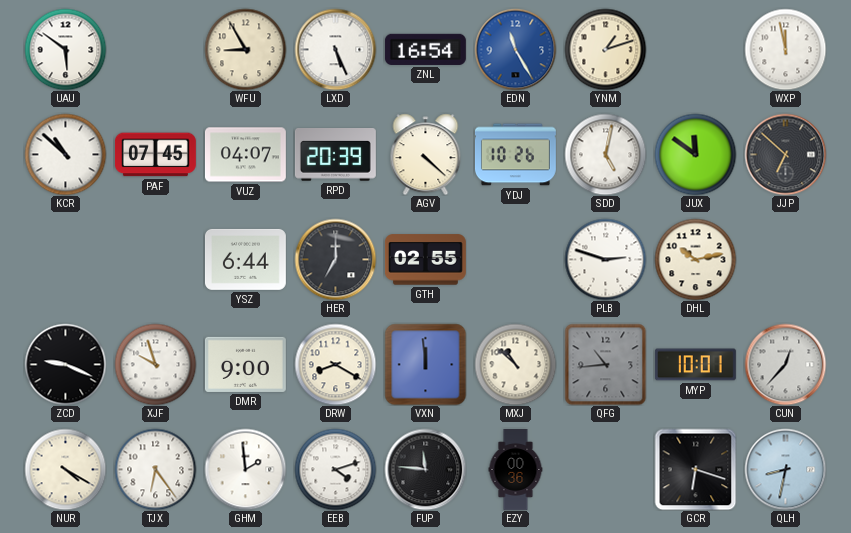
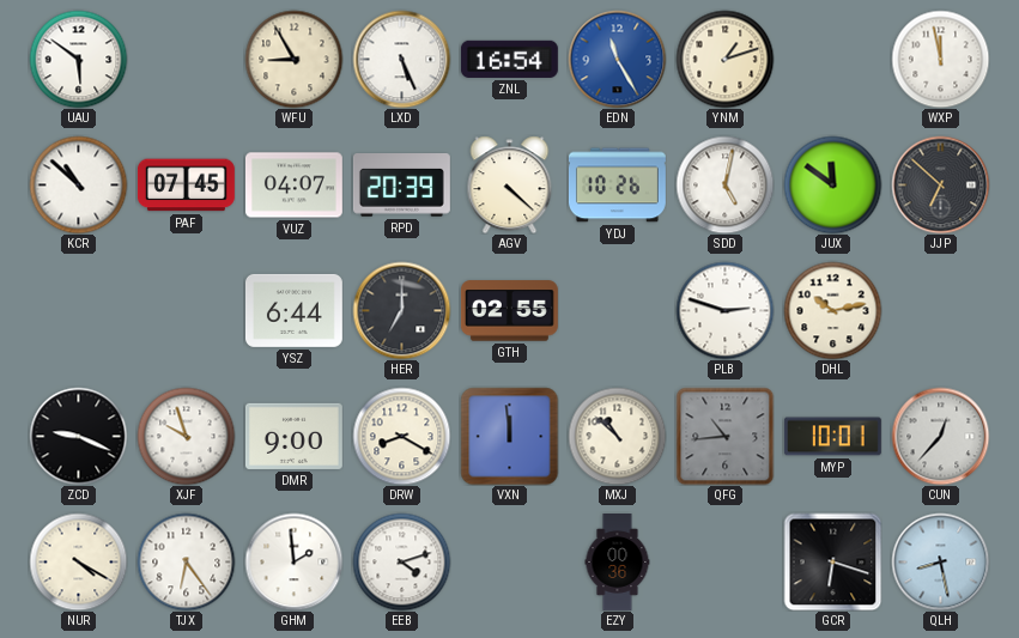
FUP: 11:46 -> none
QLH: 8:32 -> 8:28
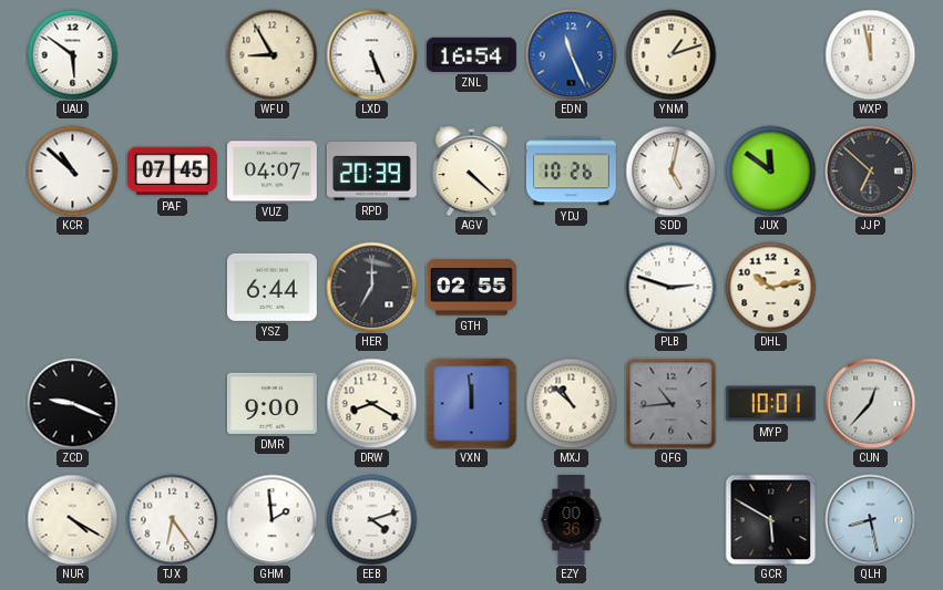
EDN: 11:25 -> 11:26
XJF: 9:57 -> none
GCR: 6:18 -> 5:50
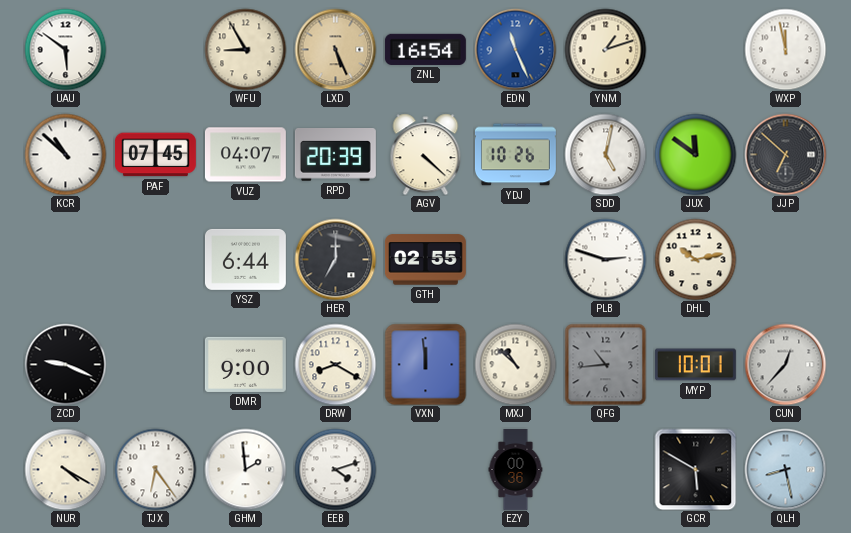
LXD dial: white -> champagne
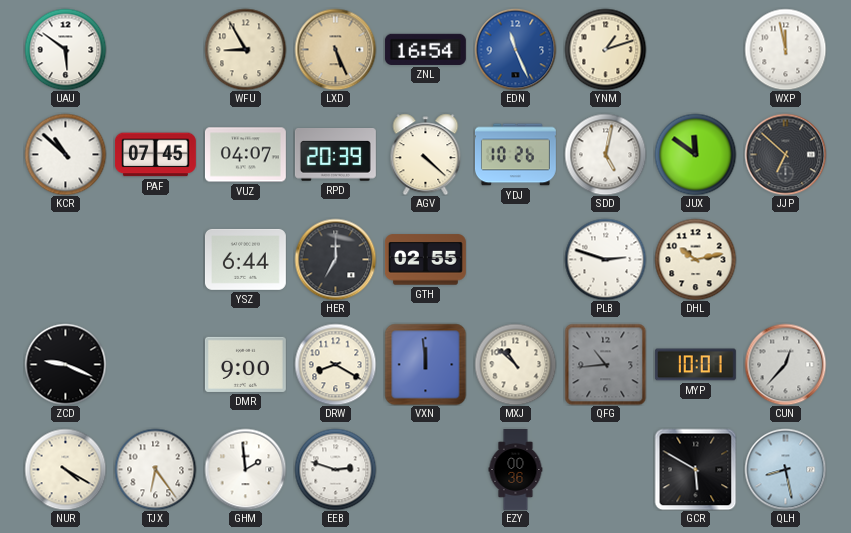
EEB: 4:12 -> 2:48
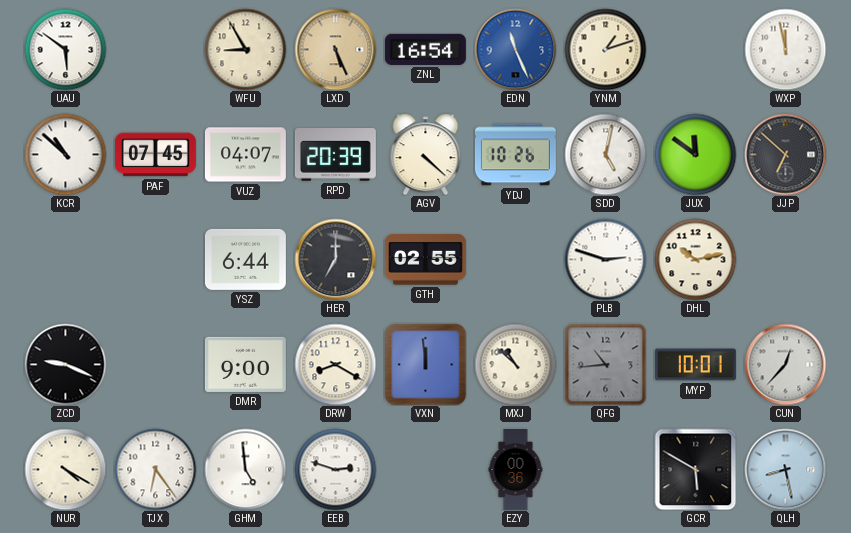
GHM: 1:59 -> 4:59
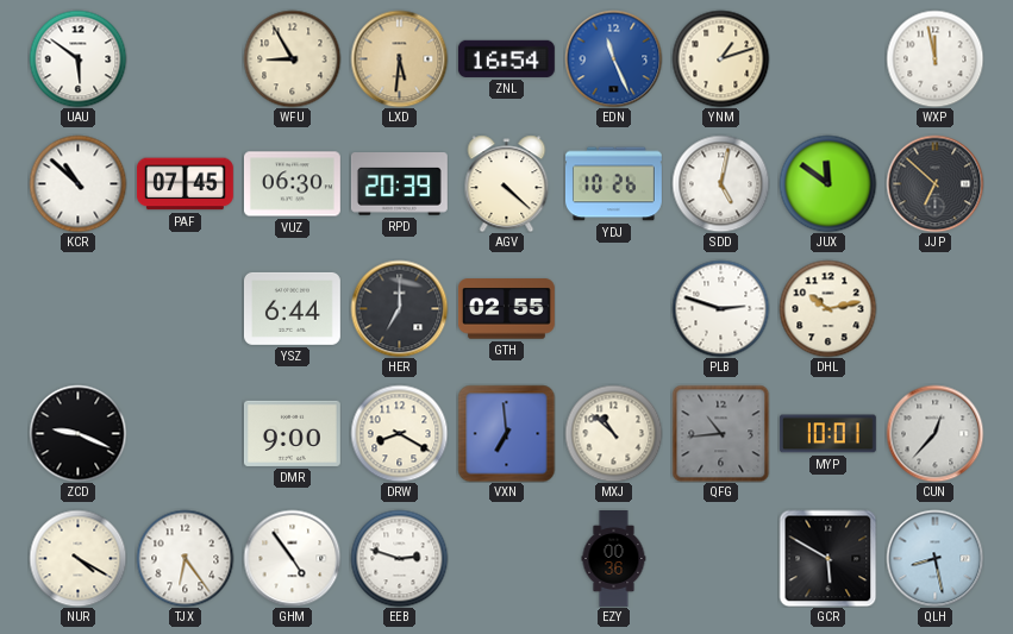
LXD: 5:26 -> 5:31
VUZ: 04:07 -> 06:30
VXN: 11:59 -> 6:59
GHM: 4:59 -> 4:54
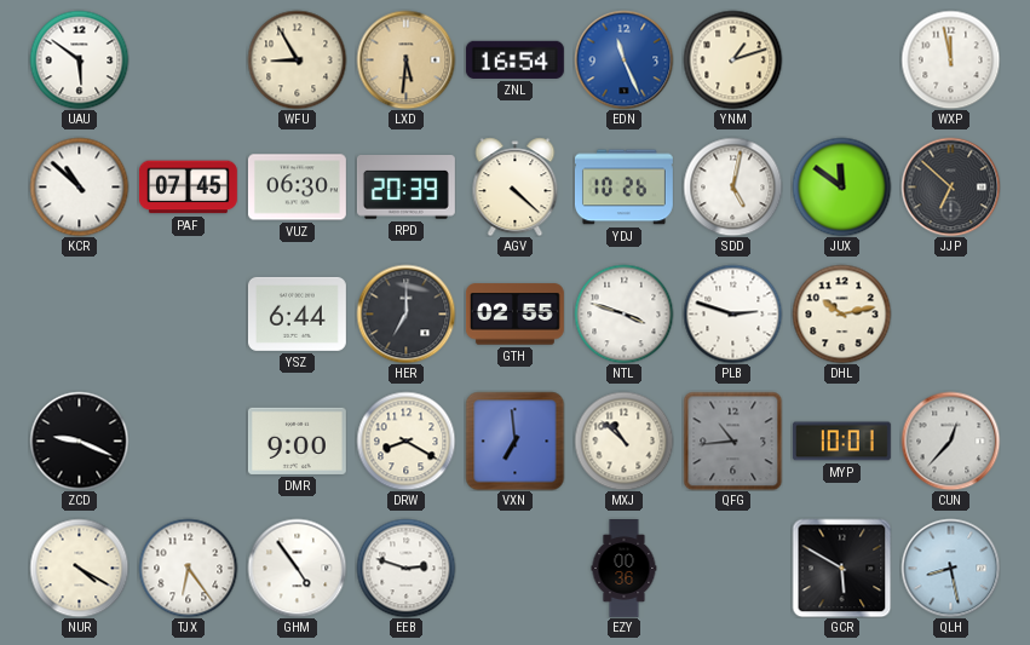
NTL: none -> 3:48
